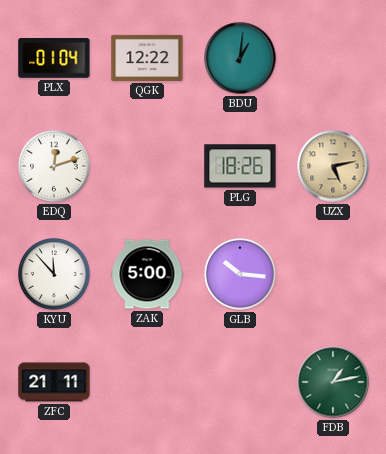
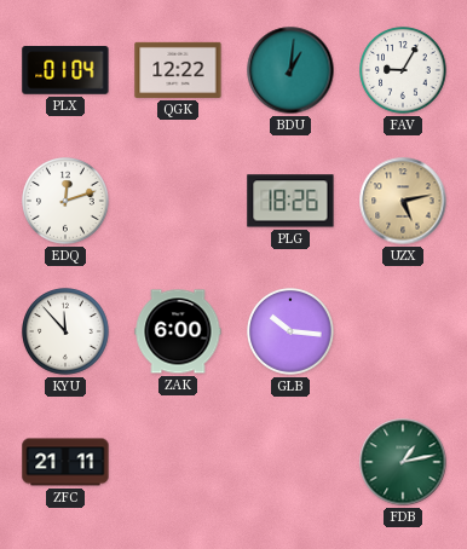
FAV: none -> 9:05
ZAK: 5:00 -> 6:00
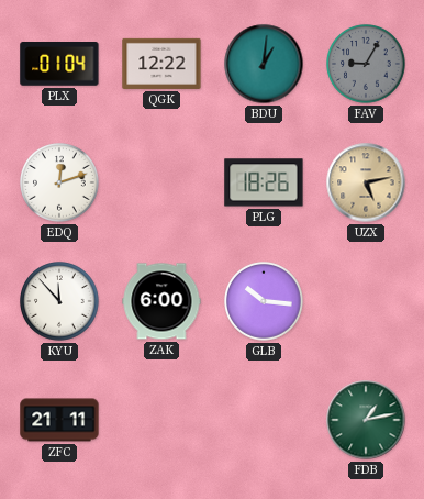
FAV dial: white -> grey
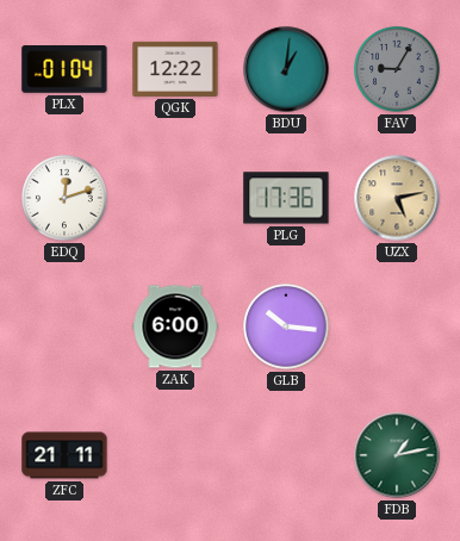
PLG: 18:26 -> 17:36
KYU: 11:53 -> none
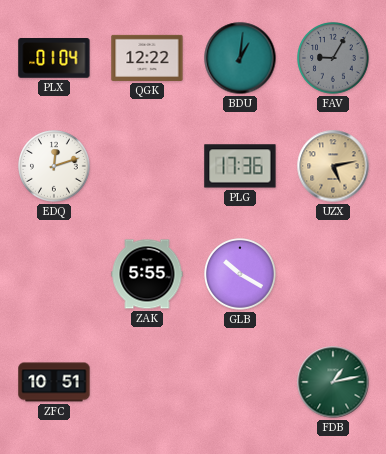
ZAK: 6:00 -> 5:55
GLB: 10:16 -> 10:20
ZFC: 21:11 -> 10:51
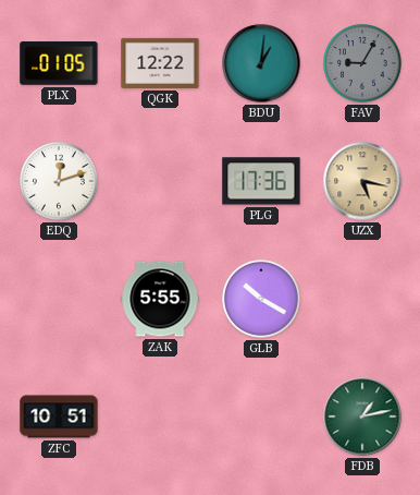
PLX: 01:04 -> 01:05
UZX: 5:13 -> 5:17
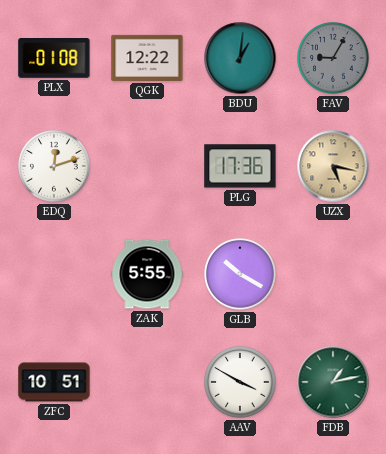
PLX: 01:05 -> 01:08
AAV: none -> 3:50
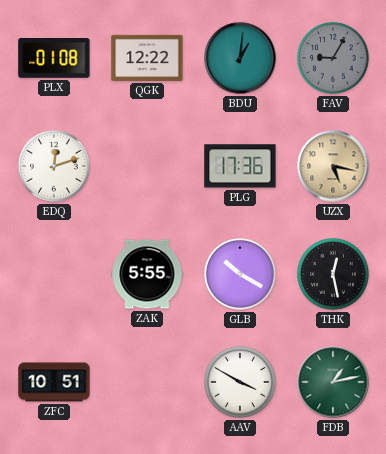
THK: none -> 12:28
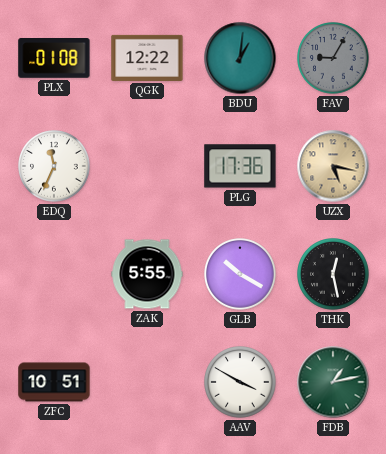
EDQ: 12:12 -> 11:34
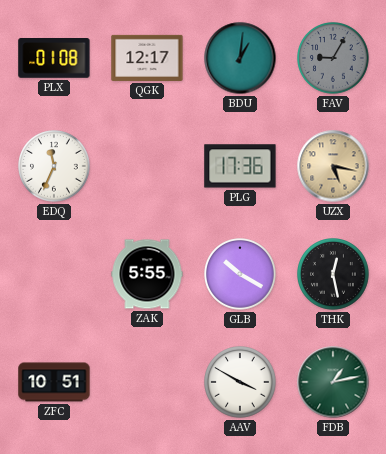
QGK: 12:22 -> 12:17
